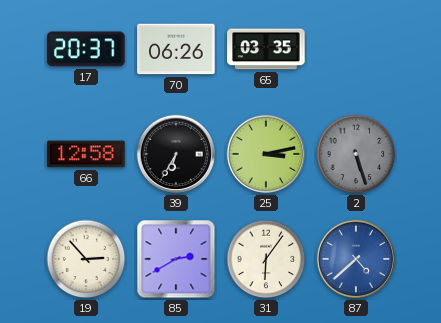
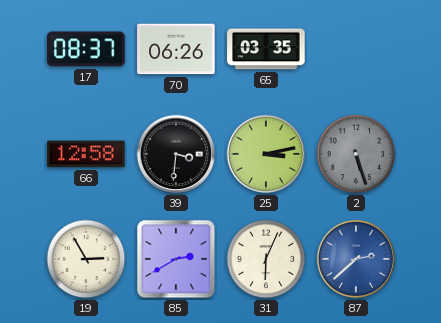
17: 20:37 -> 08:37
39: 6:35 -> 3:31
19: 2:53 -> 2:55
31: 6:06 -> 6:04
87: 4:38 -> 2:38
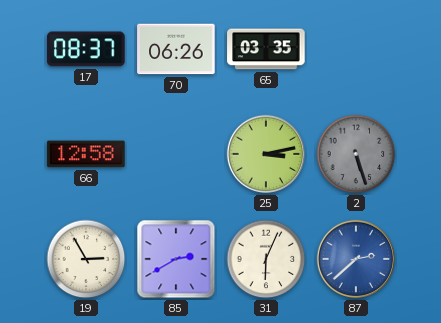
39: 3:31 -> none
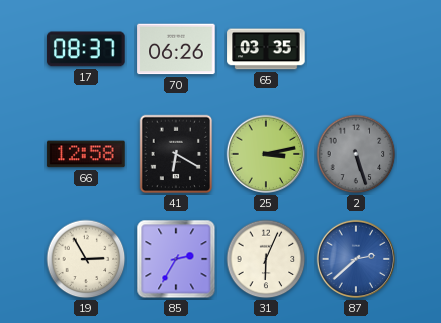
41: none -> 6:20
85: 2:40 -> 2:35
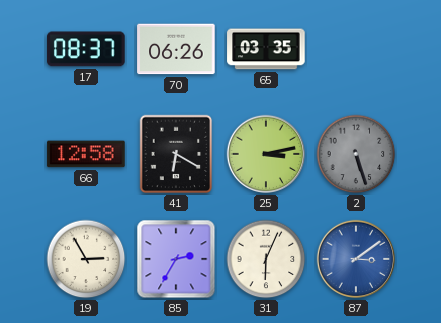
87: 2:38 -> 3:09
